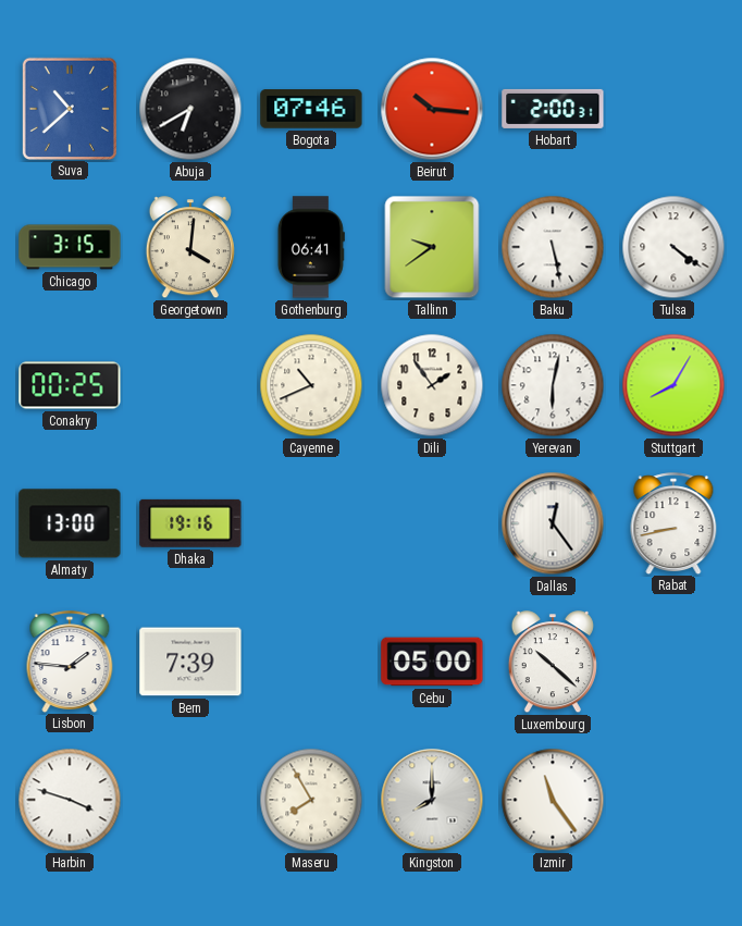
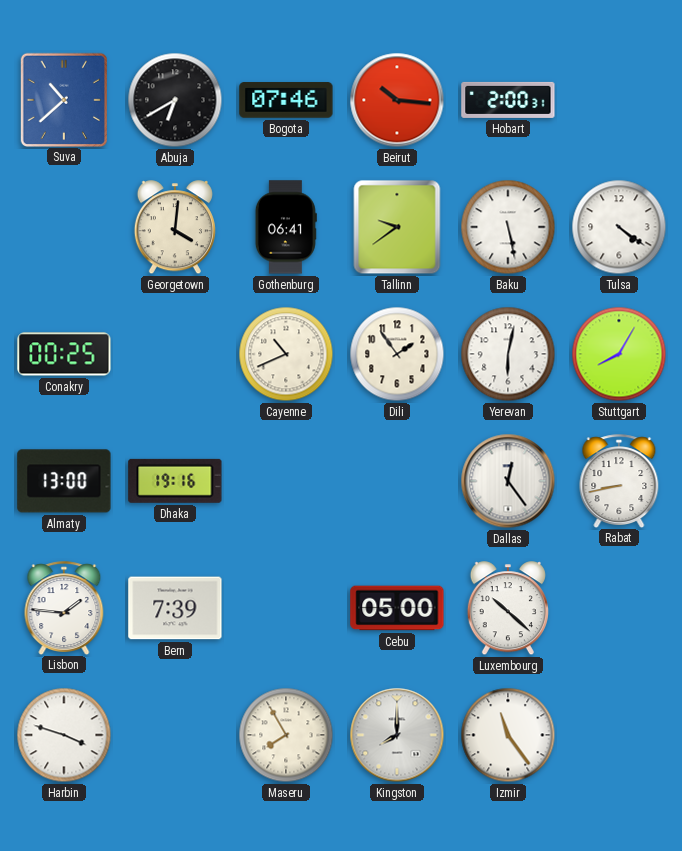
Chicago: 3:15 -> none
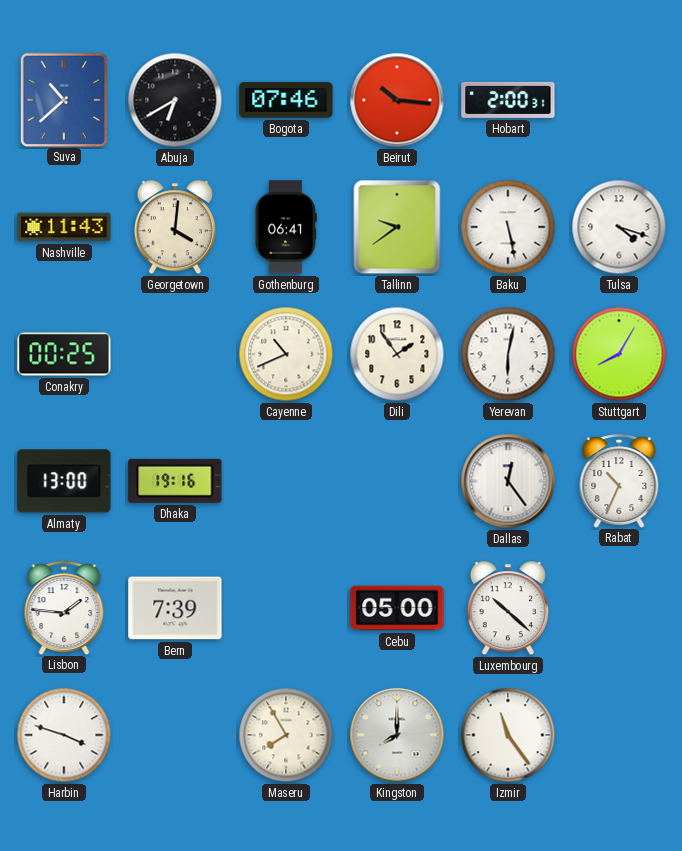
Nashville: none -> 11:43
Tulsa: 4:21 -> 4:18
Rabat: 8:43 -> 10:34
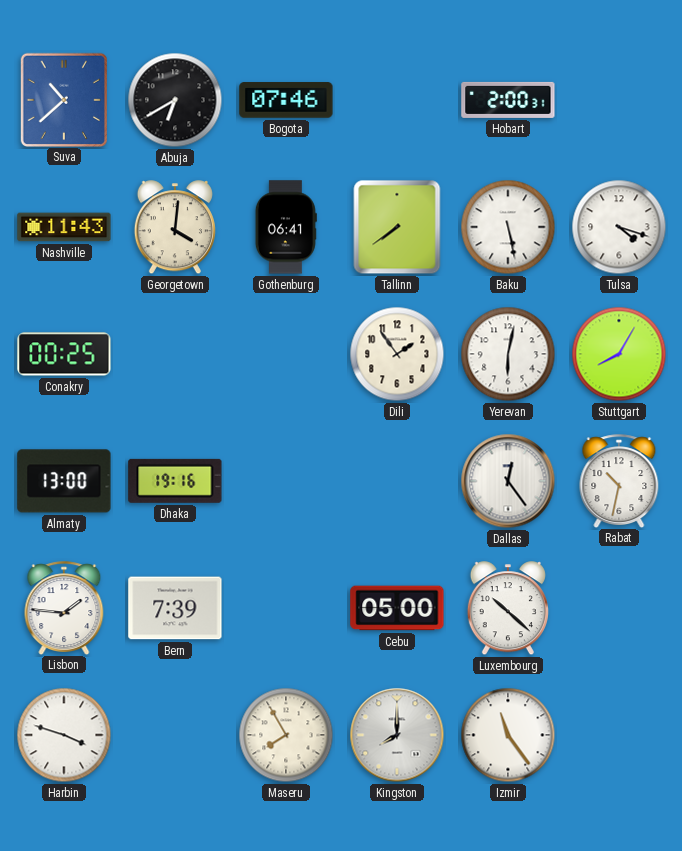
Beirut: 10:16 -> none
Tallinn: 9:39 -> 7:39
Cayenne: 10:41 -> none
Rabat: 10:34 -> 10:32
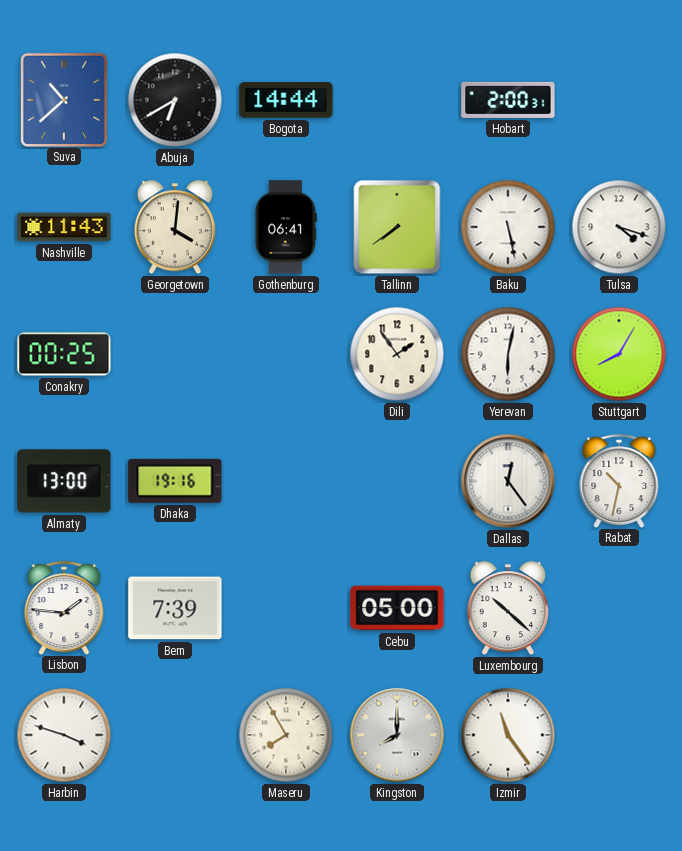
Bogota: 07:46 -> 14:44
